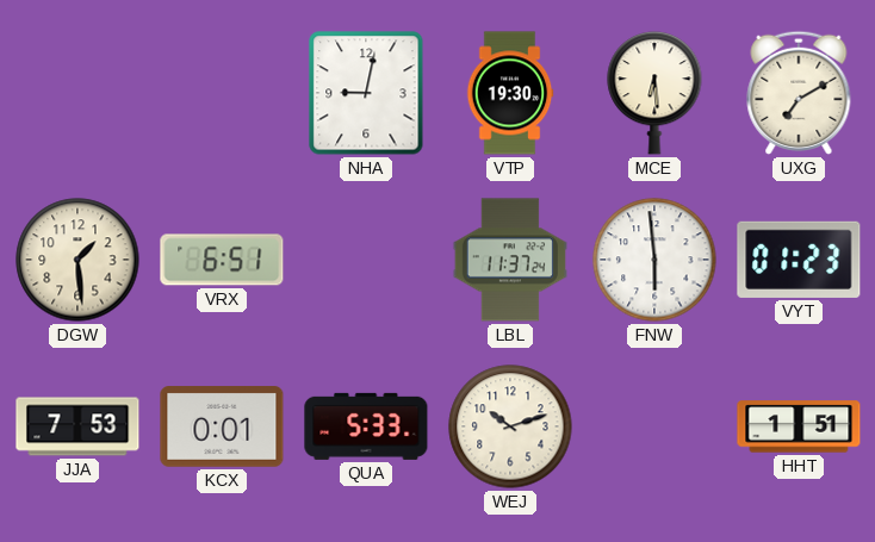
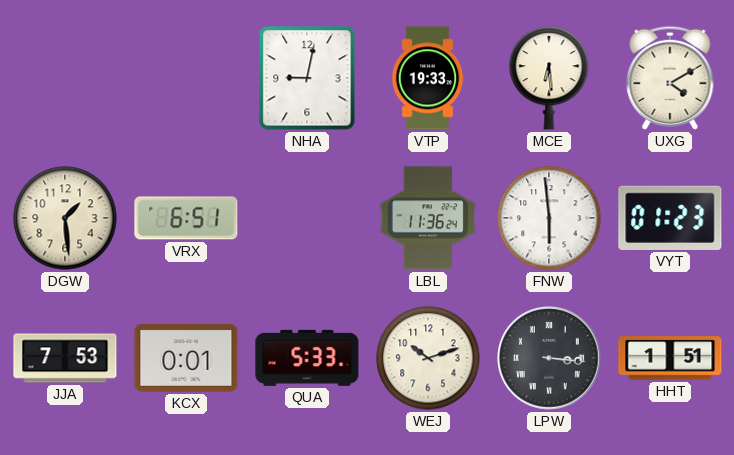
VTP: 19:30 -> 19:33
UXG: 7:10 -> 4:10
LBL: 11:37 -> 11:36
LPW: none -> 3:16
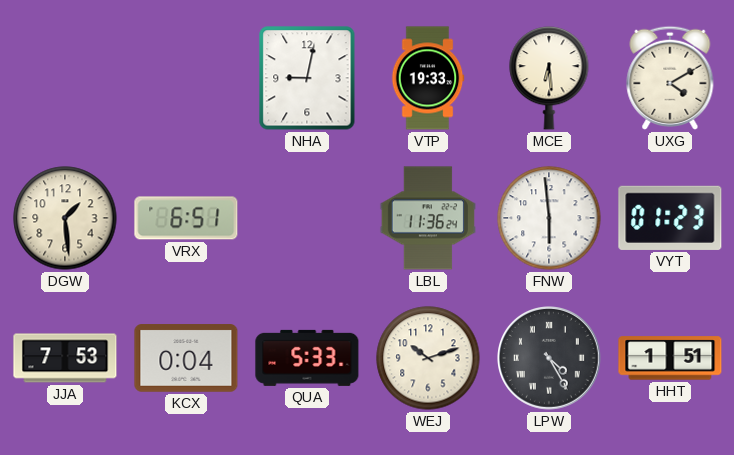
KCX: 0:01 -> 0:04
LPW: 3:16 -> 4:25
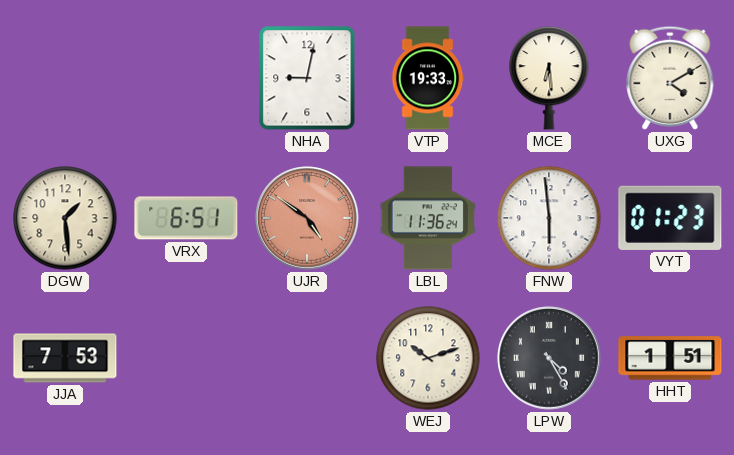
UJR: none -> 4:51
KCX: 0:04 -> none
QUA: 5:33 -> none
